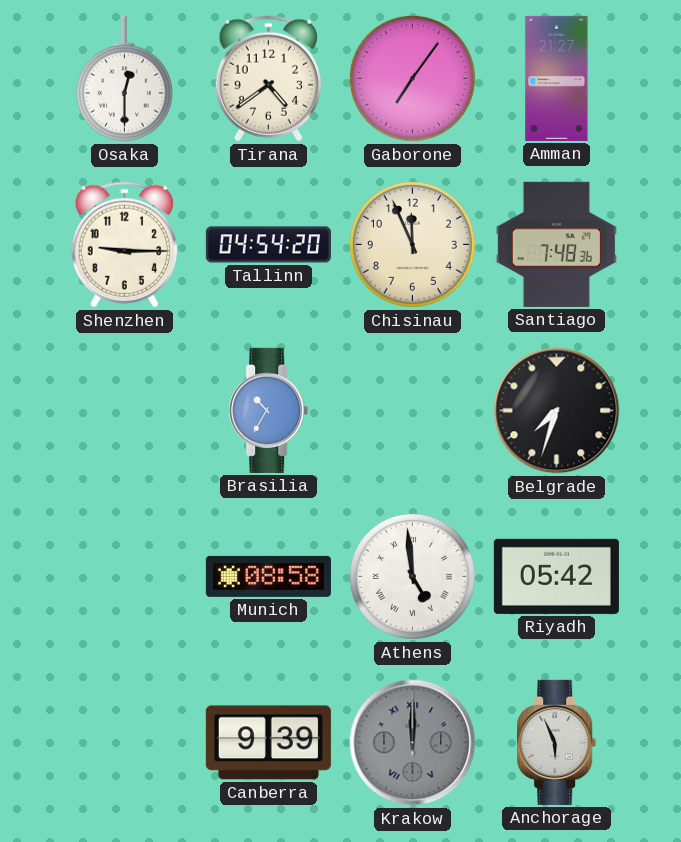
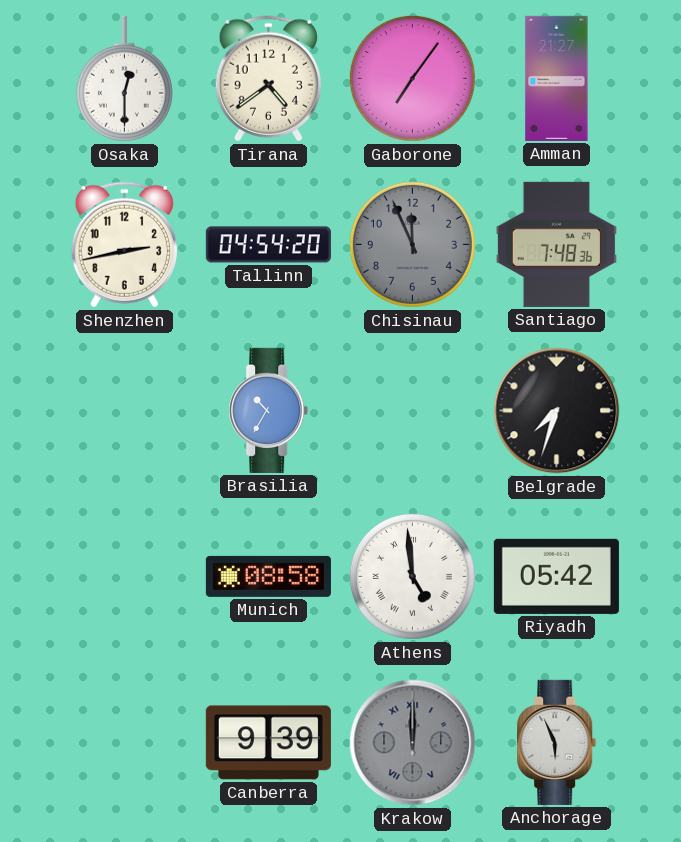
Shenzhen: 9:15 -> 2:43
Chisinau dial: cream -> grey
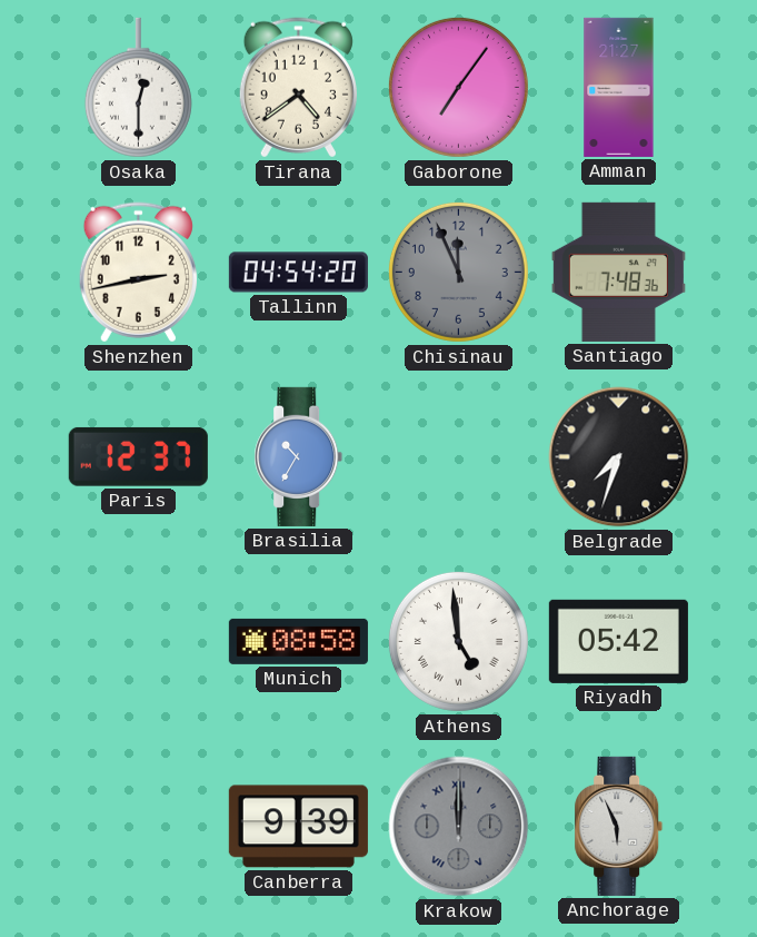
Paris: none -> 12:37
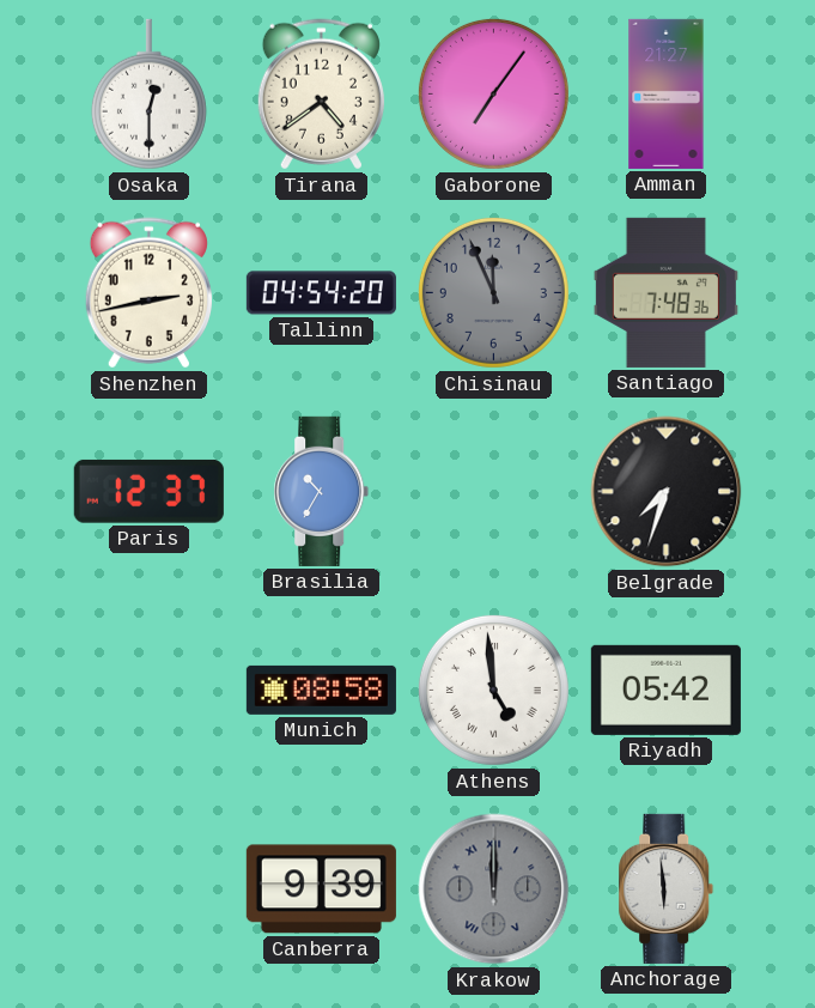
Anchorage: 5:56 -> 5:59
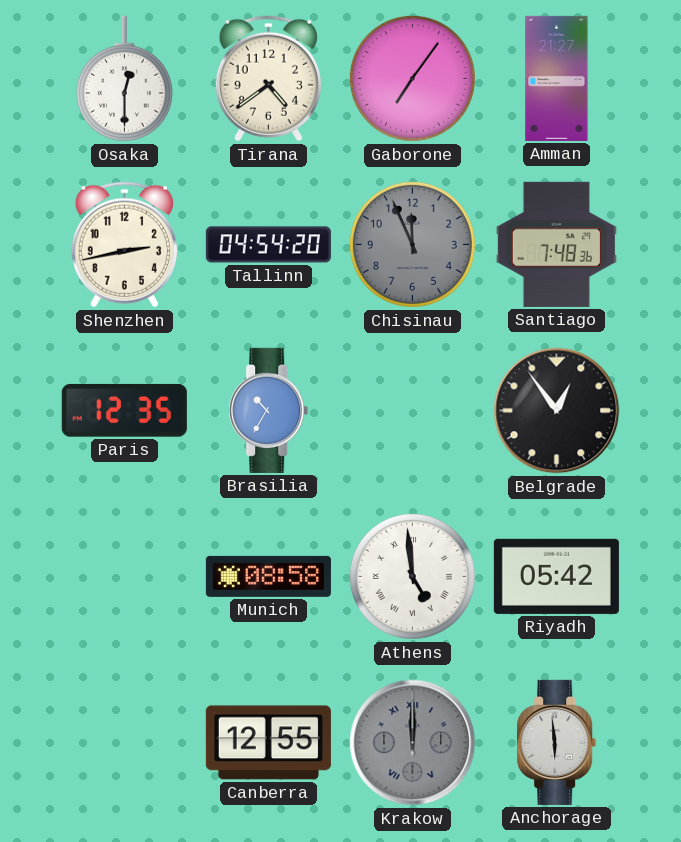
Paris: 12:37 -> 12:35
Belgrade: 7:33 -> 12:54
Canberra: 9:39 -> 12:55
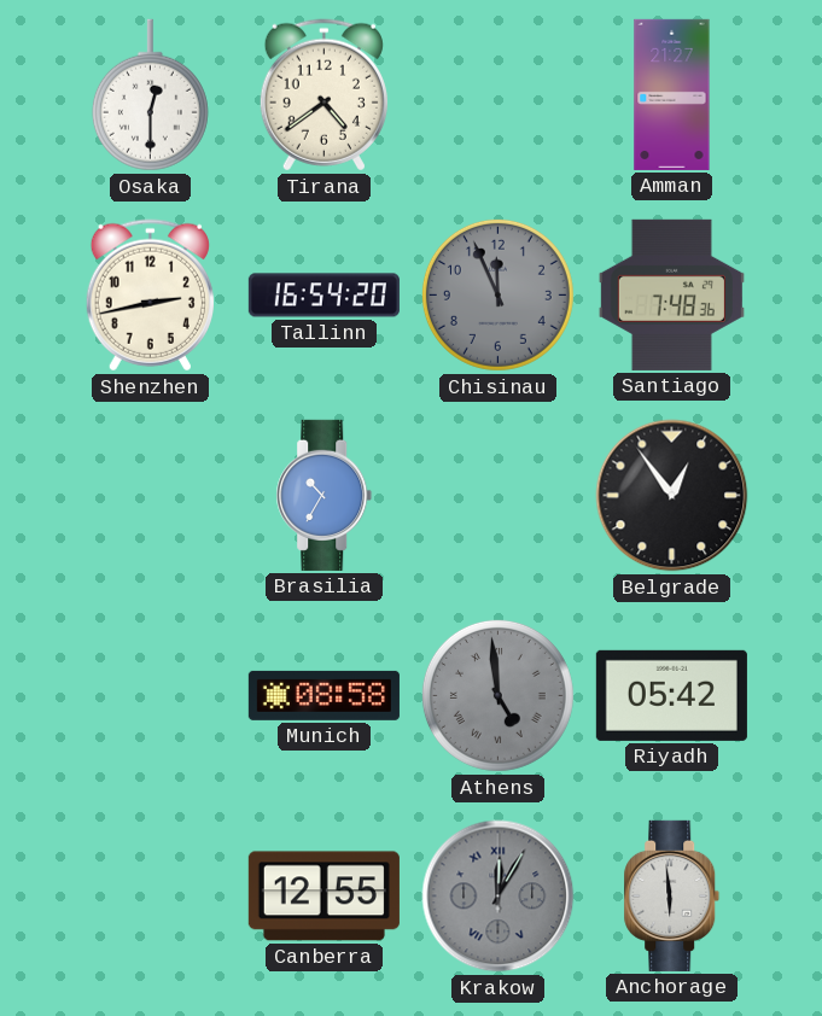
Gaborone: 7:06 -> none
Tallinn: 04:54 -> 16:54
Paris: 12:35 -> none
Athens dial: white -> grey
Krakow: 12:00 -> 12:05
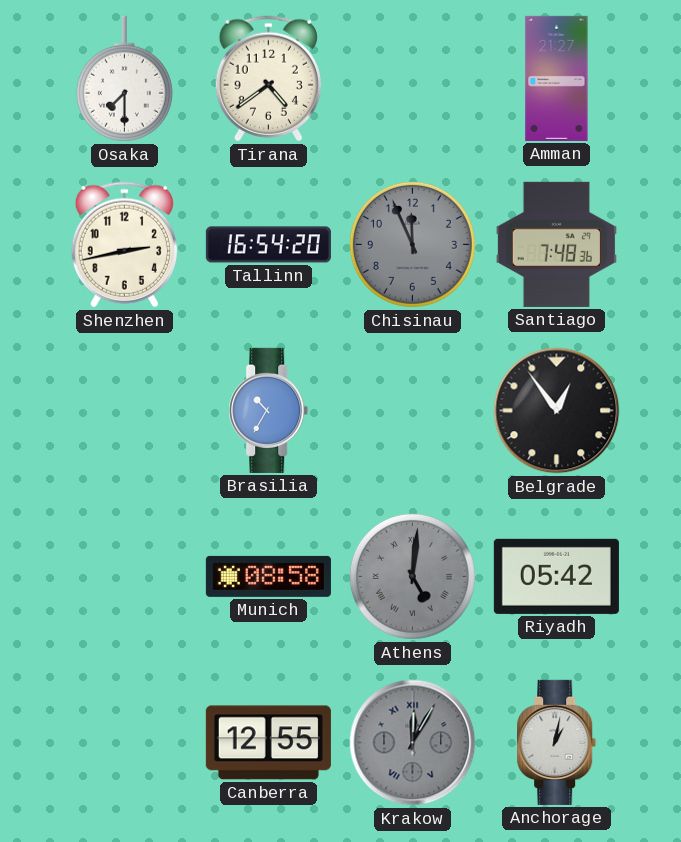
Osaka: 12:30 -> 7:30
Athens: 4:59 -> 5:01
Anchorage: 5:59 -> 1:02
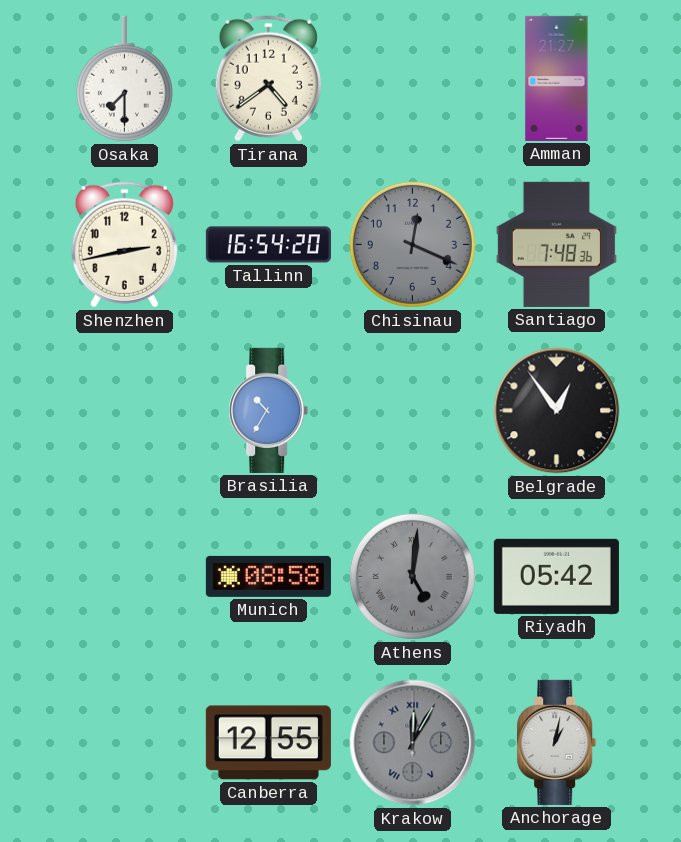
Chisinau: 11:56 -> 12:19
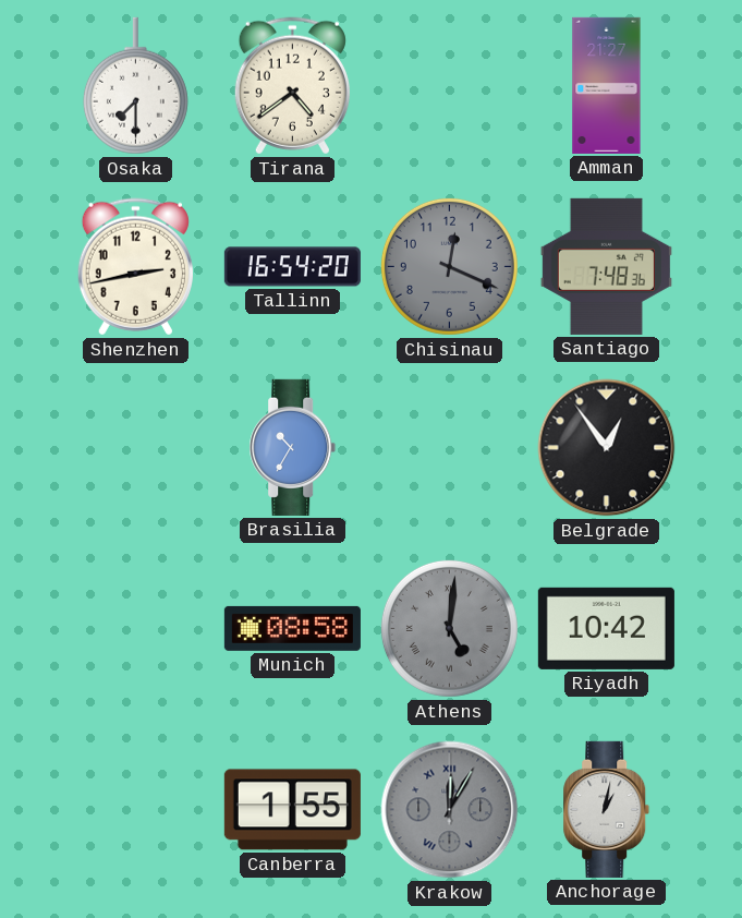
Riyadh: 05:42 -> 10:42
Canberra: 12:55 -> 1:55
